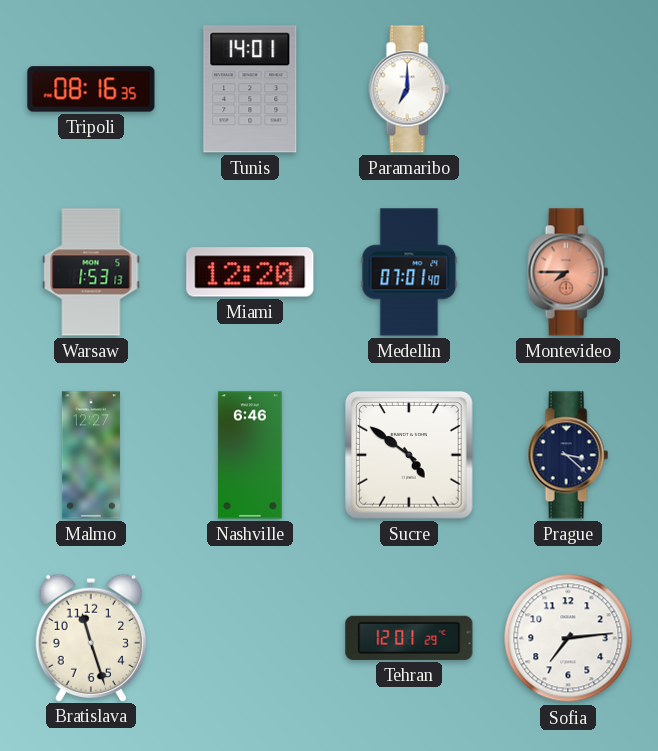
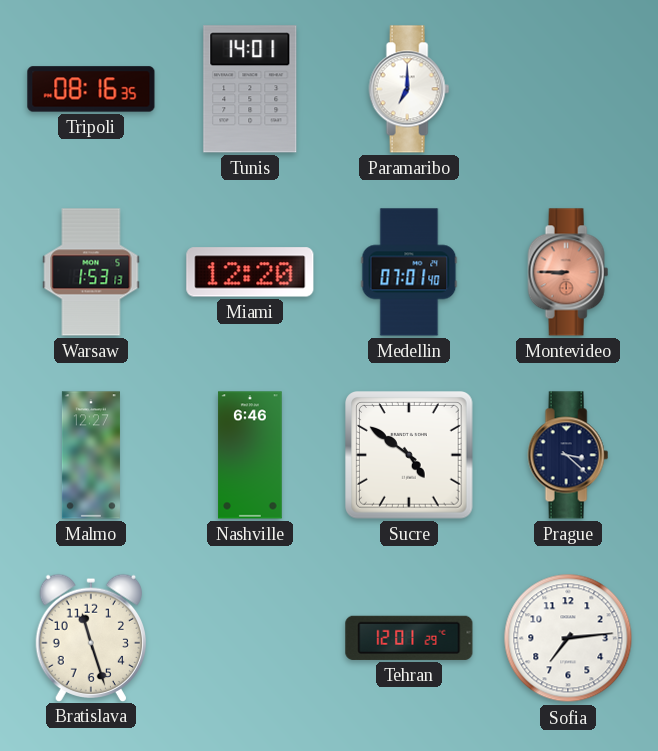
Montevideo: 7:45 -> 8:45
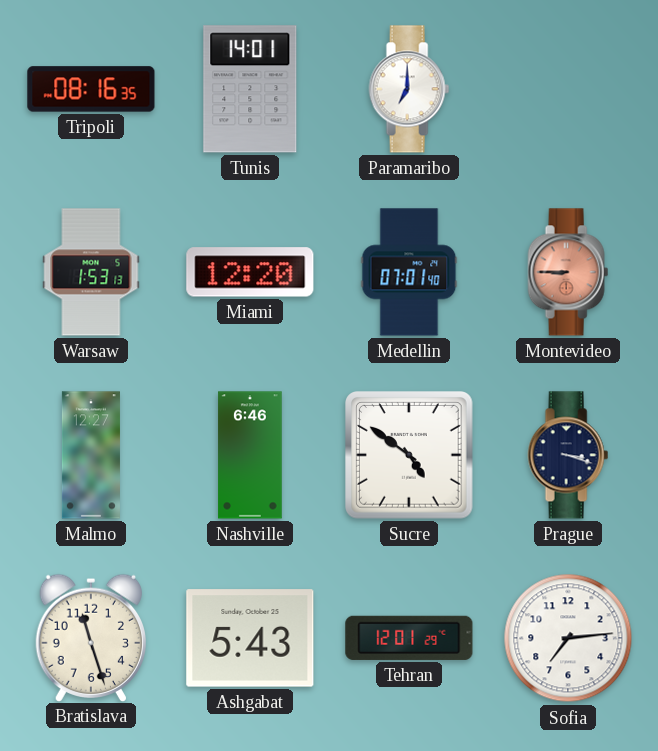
Prague: 3:22 -> 3:18
Ashgabat: none -> 5:43
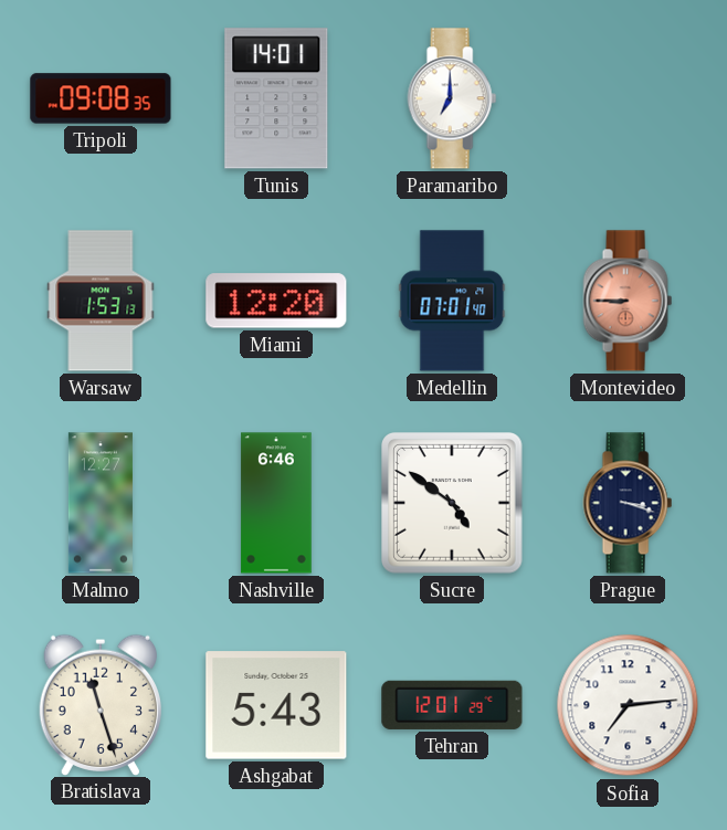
Tripoli: 08:16 -> 09:08
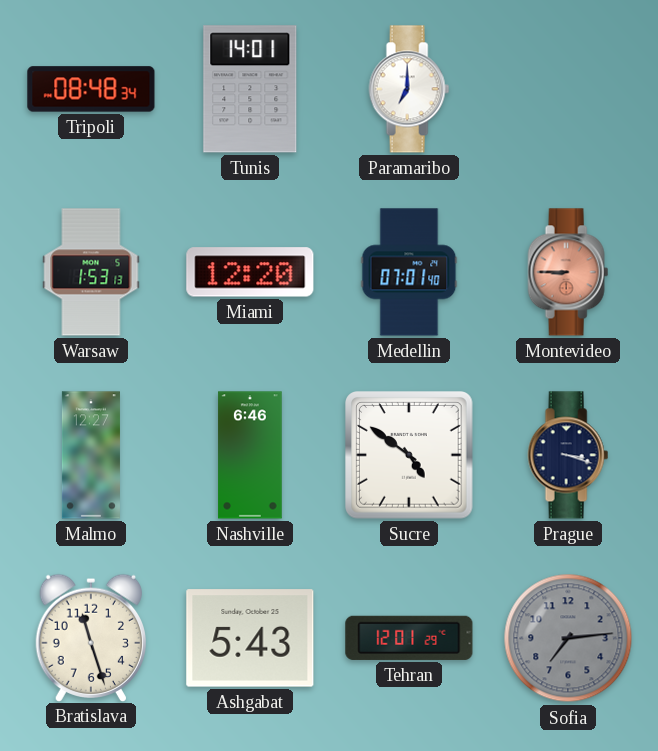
Tripoli: 09:08 -> 08:48
Sofia dial: white -> grey
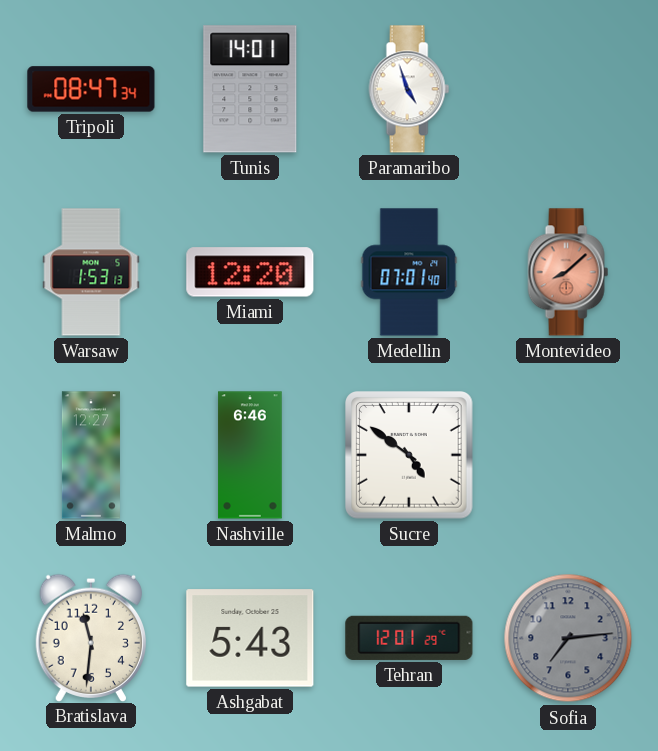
Tripoli: 08:48 -> 08:47
Paramaribo: 7:00 -> 4:57
Montevideo: 8:45 -> 8:08
Prague: 3:18 -> none
Bratislava: 11:27 -> 11:31
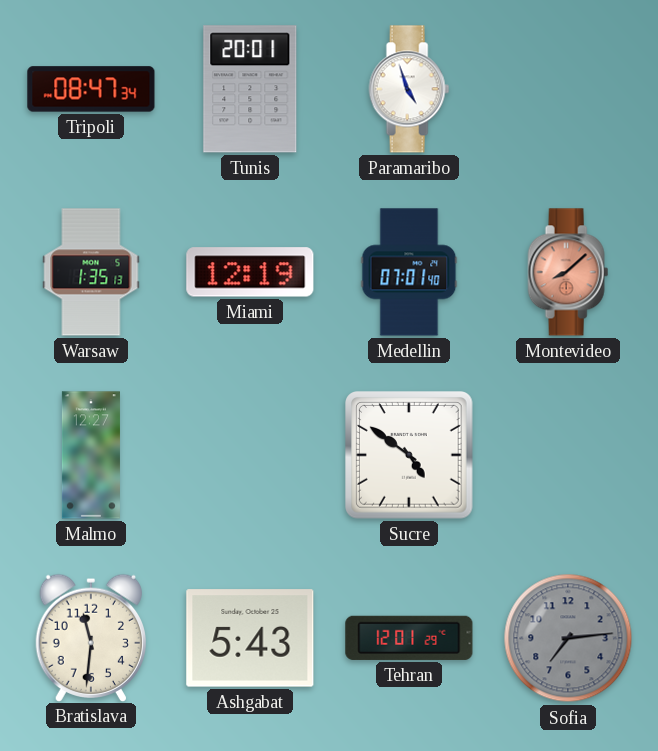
Tunis: 14:01 -> 20:01
Warsaw: 1:53 -> 1:35
Miami: 12:20 -> 12:19
Nashville: 6:46 -> none
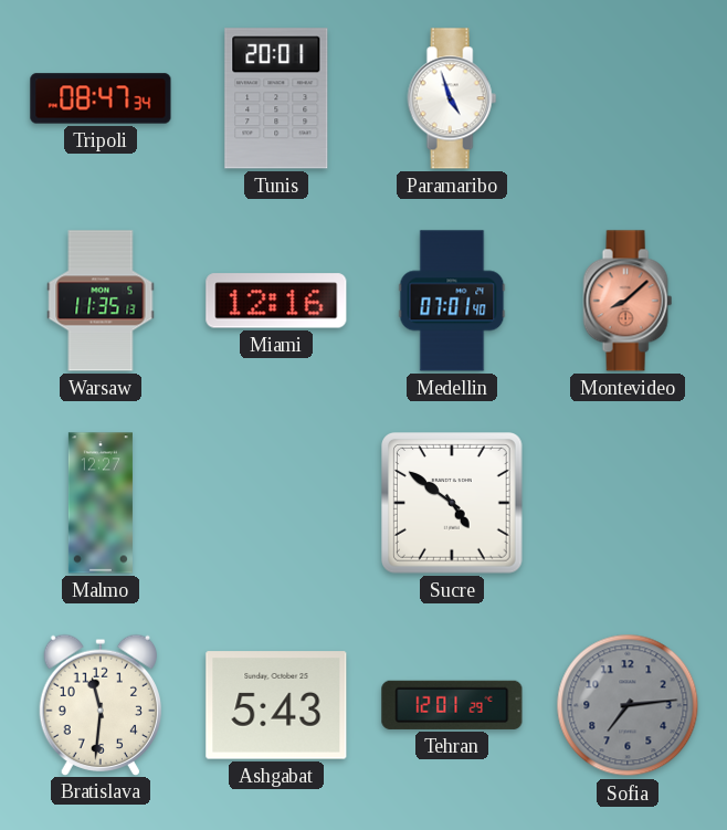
Warsaw: 1:35 -> 11:35
Miami: 12:19 -> 12:16
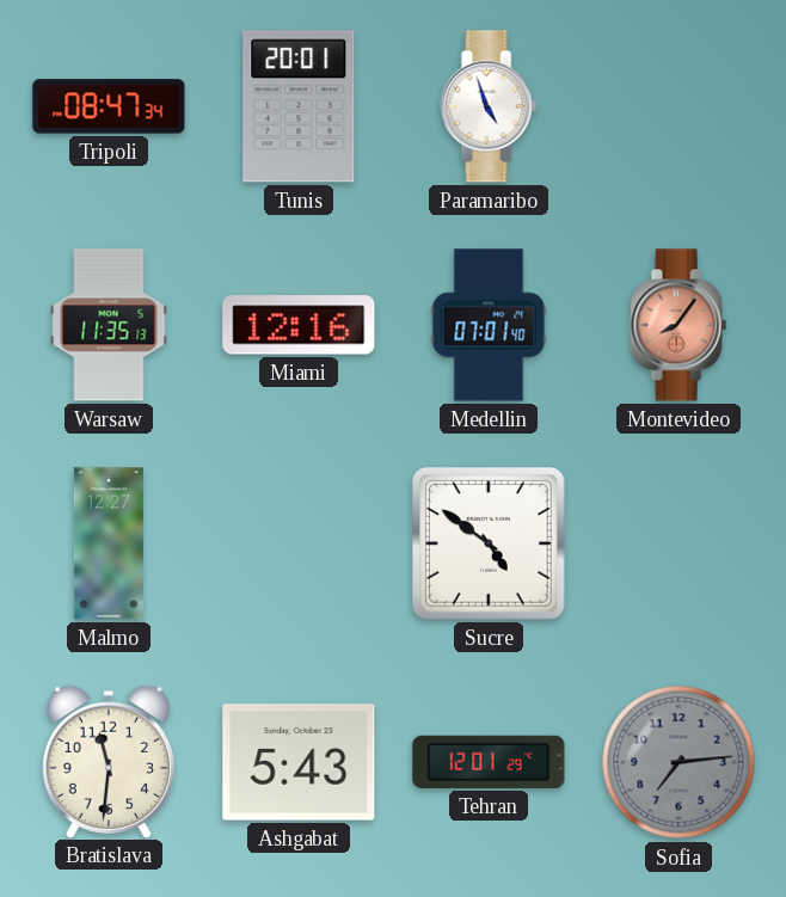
Montevideo: 8:08 -> 8:06
